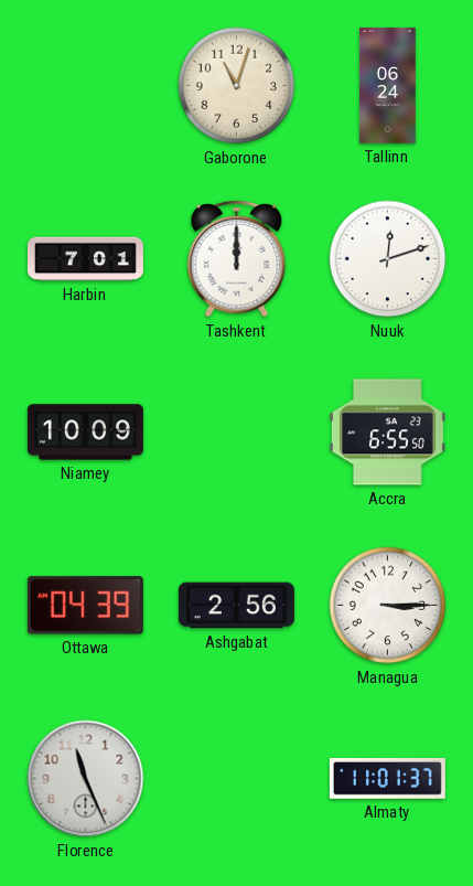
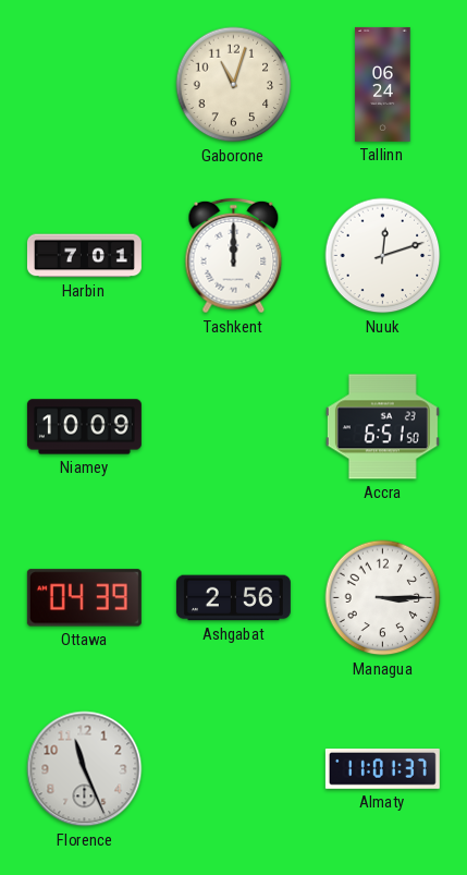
Accra: 6:55 -> 6:51
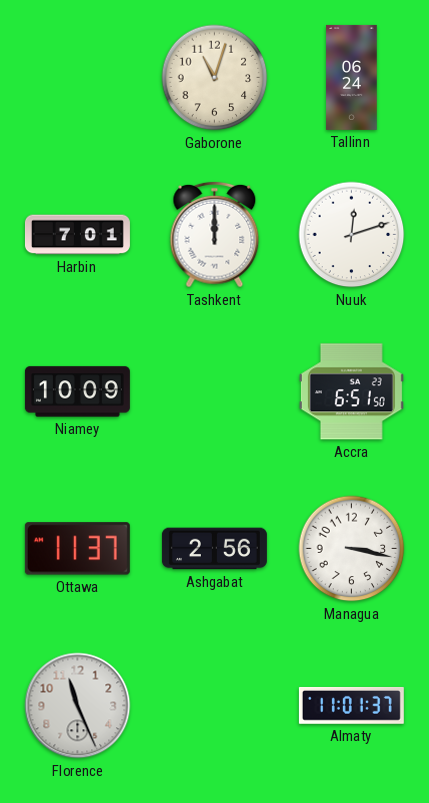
Ottawa: 04:39 -> 11:37
Managua: 3:15 -> 3:17
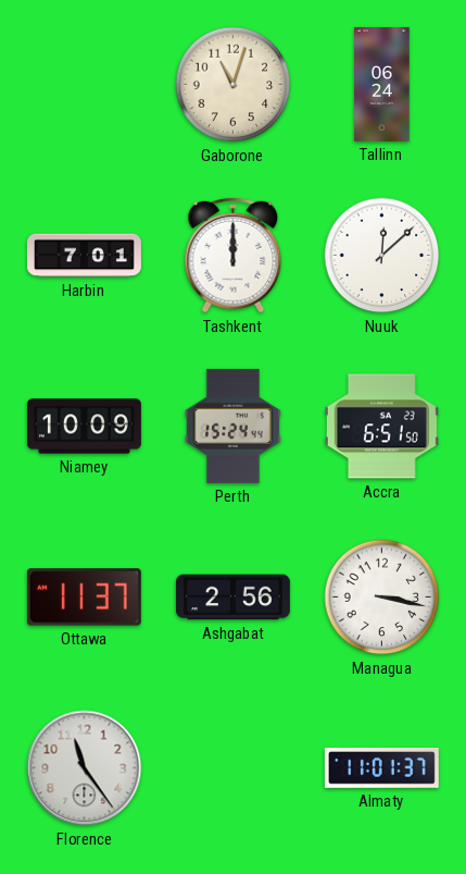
Nuuk: 12:12 -> 12:08
Perth: none -> 15:24
Florence: 11:26 -> 11:24
